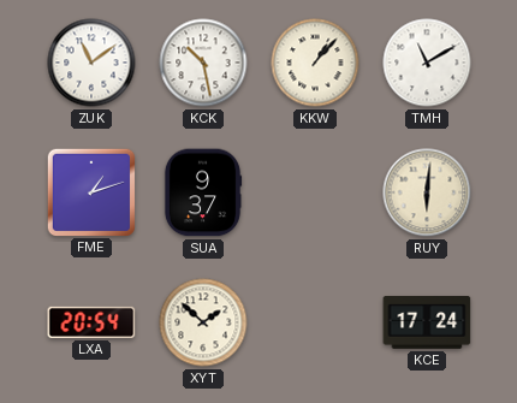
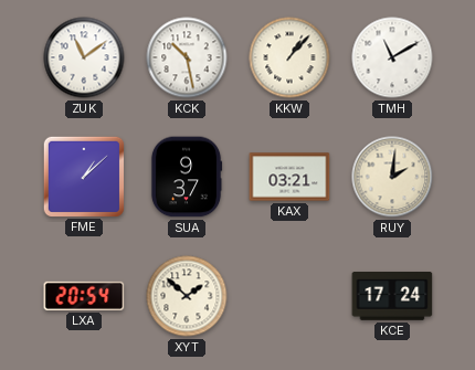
FME: 1:12 -> 1:08
KAX: none -> 03:21
RUY: 6:01 -> 2:01
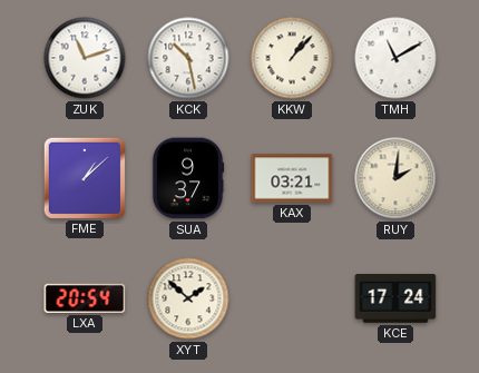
ZUK: 11:09 -> 11:12
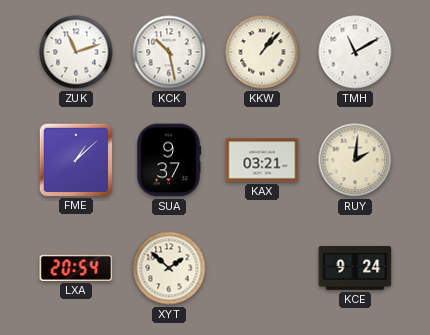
KCE: 17:24 -> 9:24
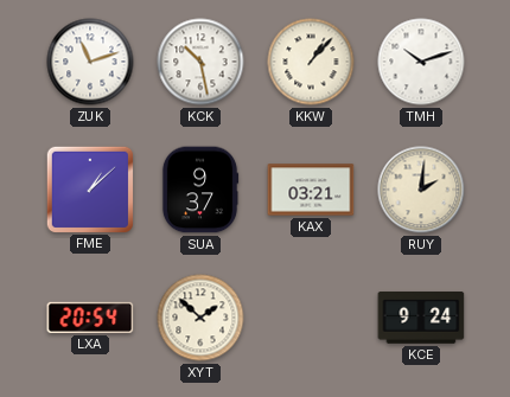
TMH: 11:10 -> 10:12
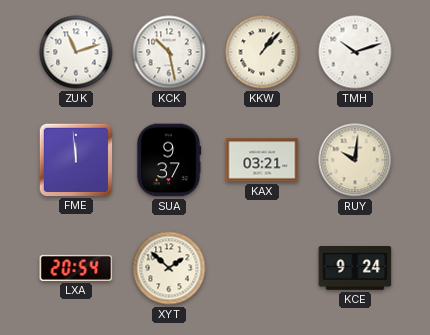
FME: 1:08 -> 11:59
RUY: 2:01 -> 10:01
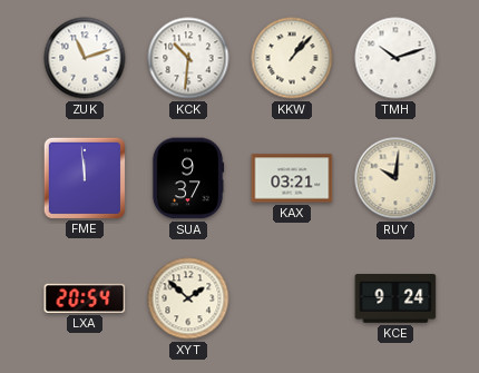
KCK: 10:28 -> 10:31
